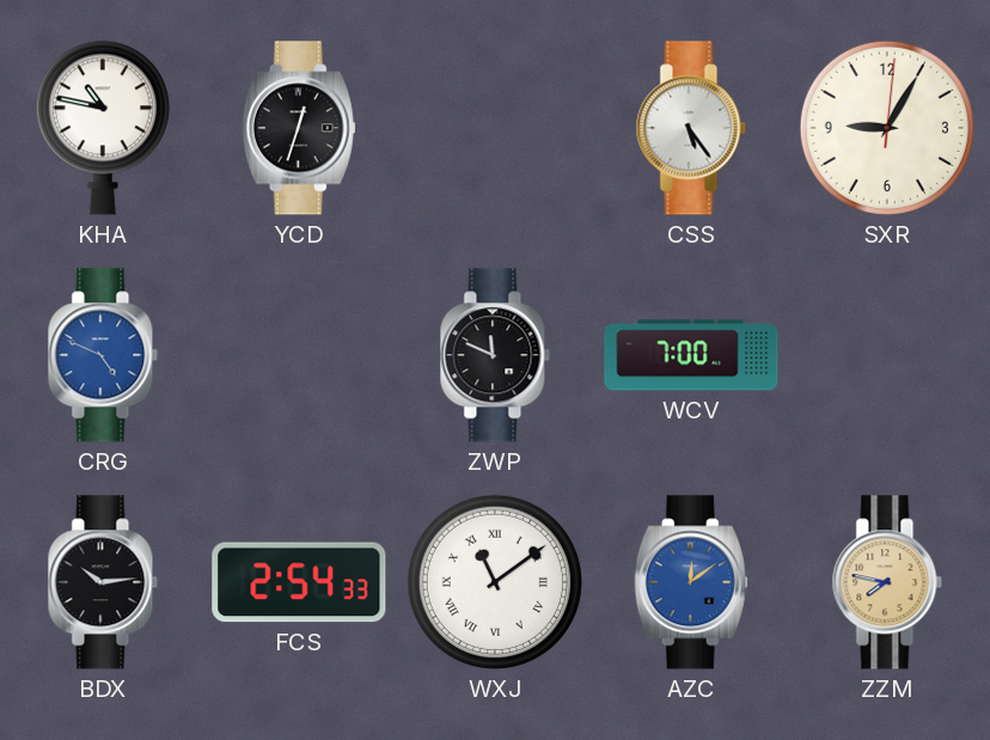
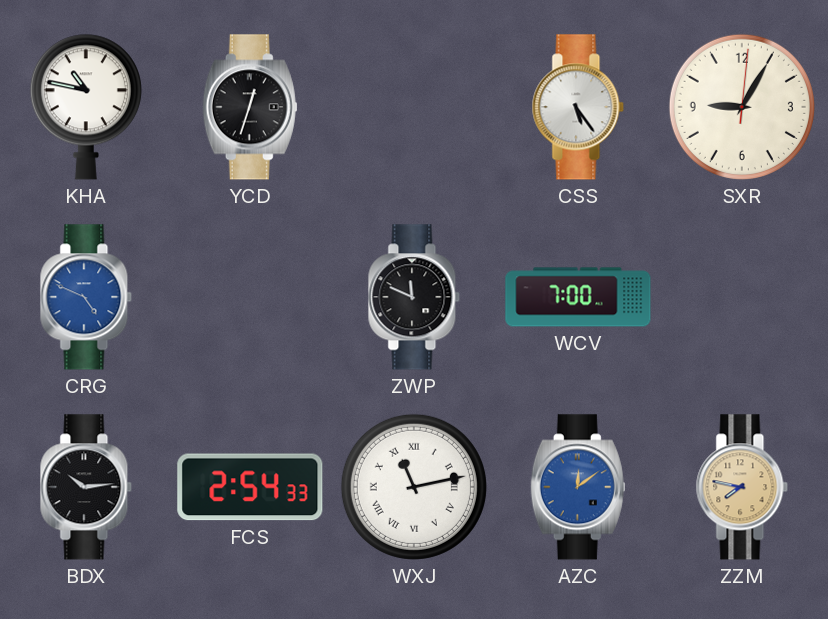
WXJ: 11:09 -> 11:13
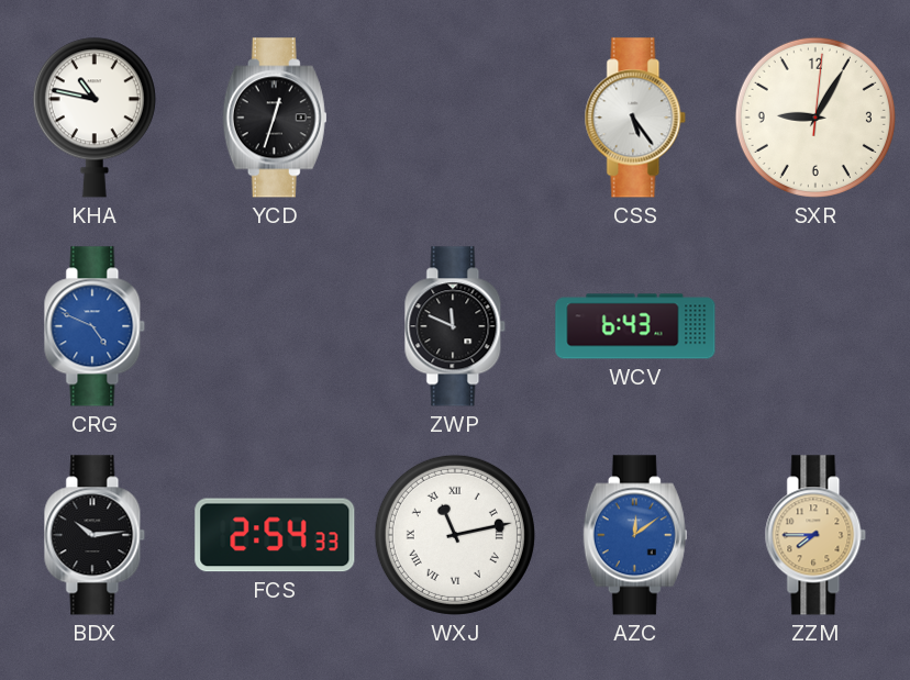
WCV: 7:00 -> 6:43
ZZM: 7:47 -> 7:45
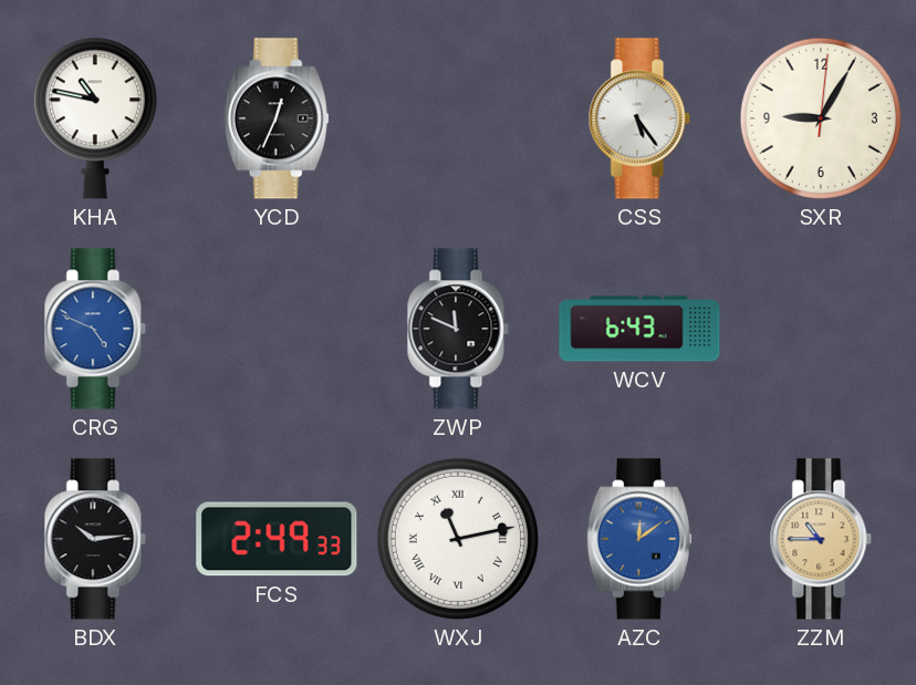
YCD: 12:33 -> 12:34
FCS: 2:54 -> 2:49
ZZM: 7:45 -> 10:45
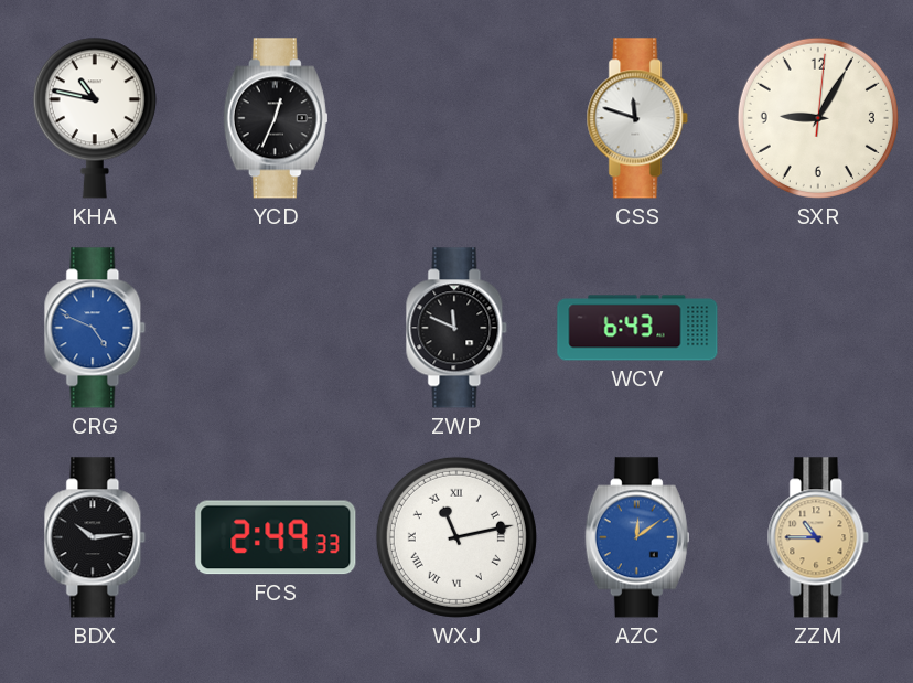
CSS: 5:24 -> 11:48
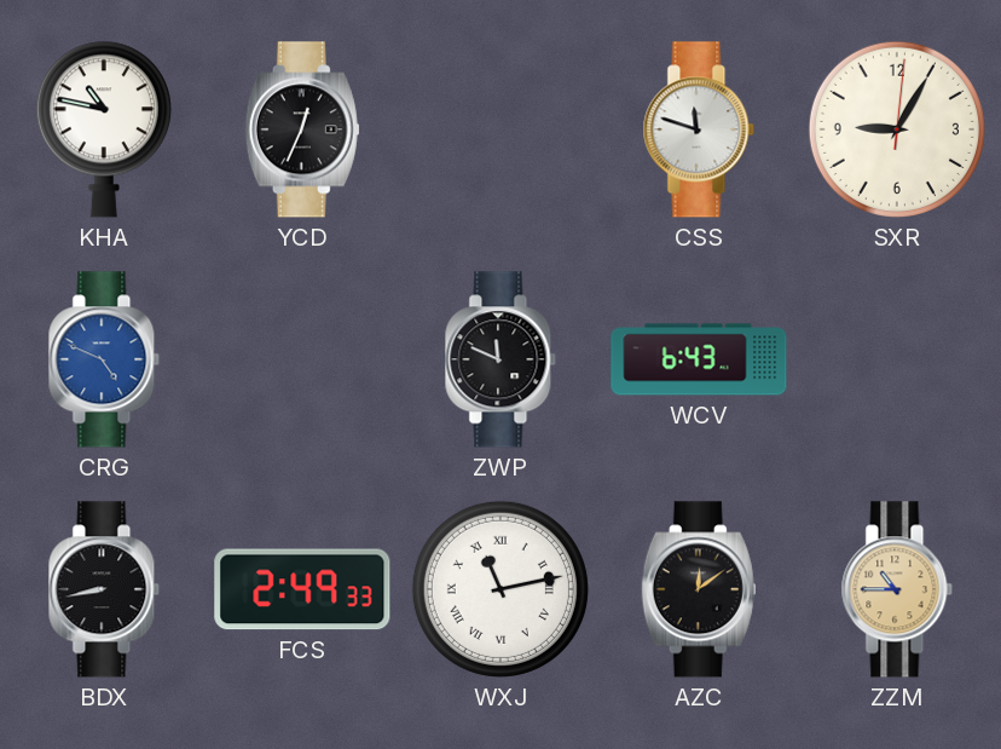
BDX: 10:14 -> 8:43
AZC dial: blue -> black
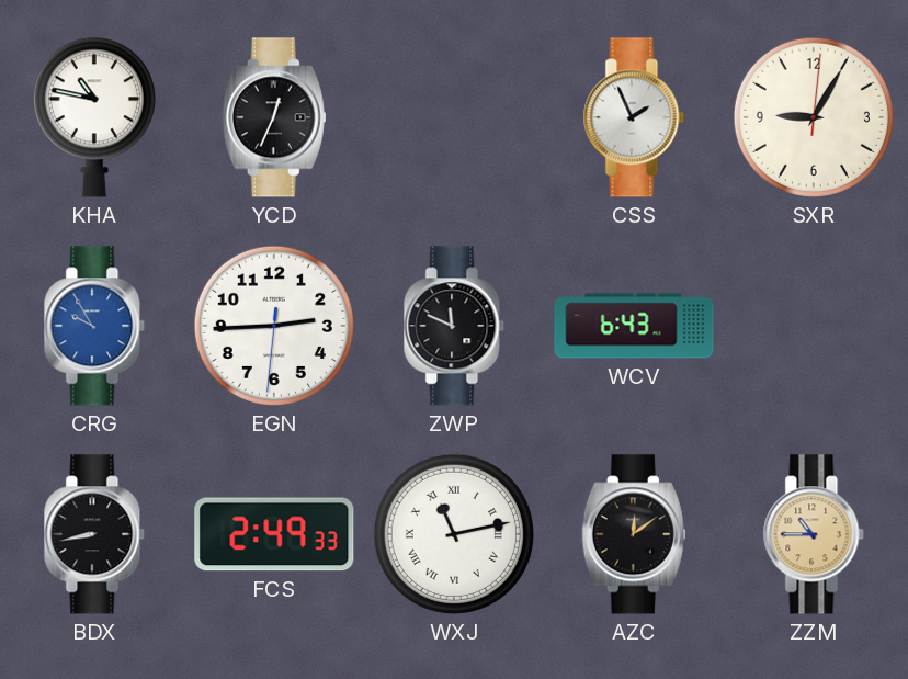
CSS: 11:48 -> 1:56
CRG: 4:49 -> 9:55
EGN: none -> 2:44
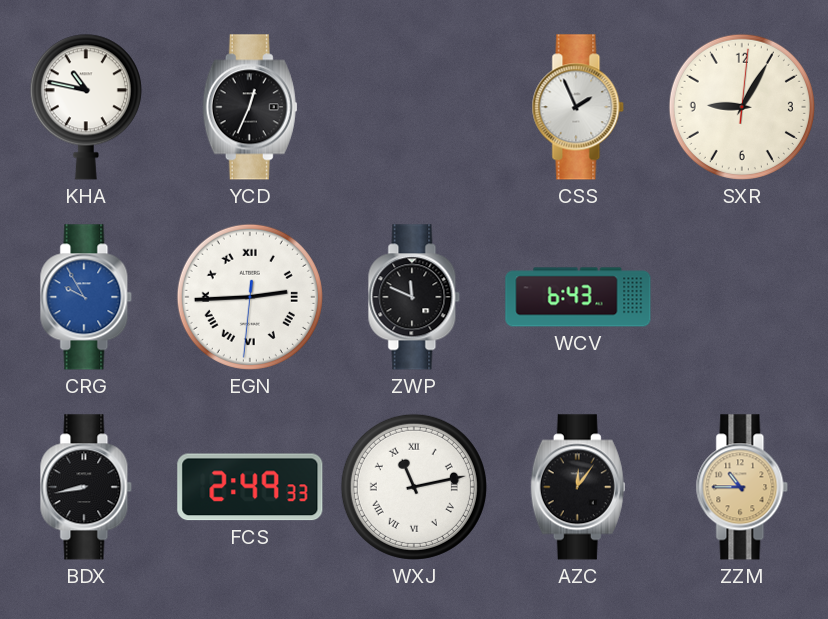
EGN numerals: Arabic -> Roman
AZC: 12:09 -> 12:06
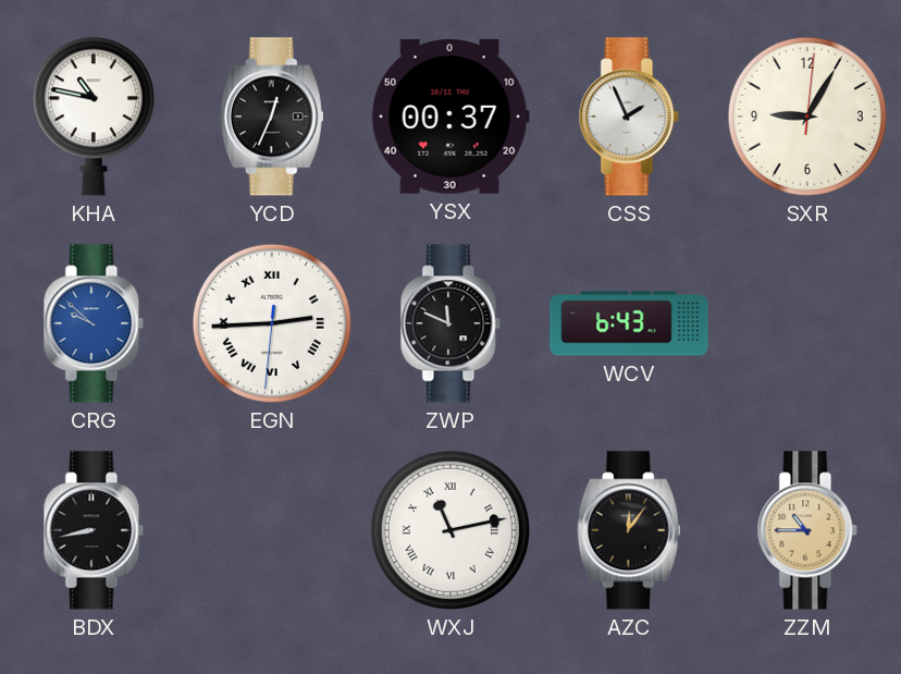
YSX: none -> 00:37
CRG: 9:55 -> 9:52
FCS: 2:49 -> none
